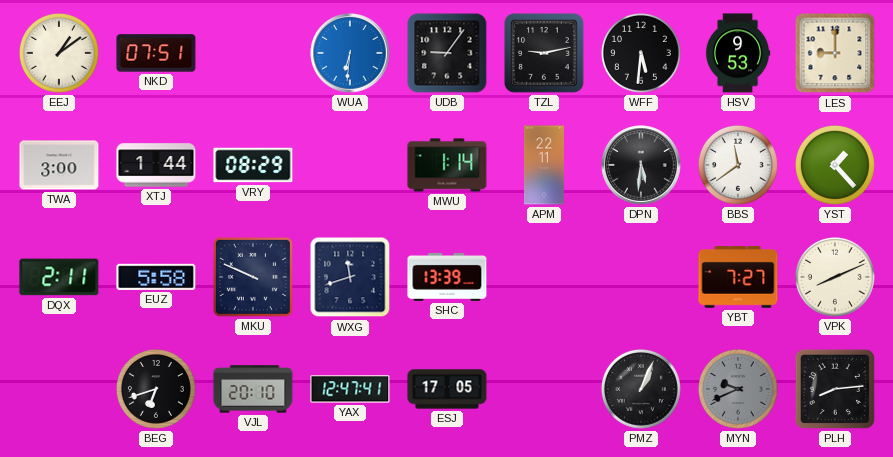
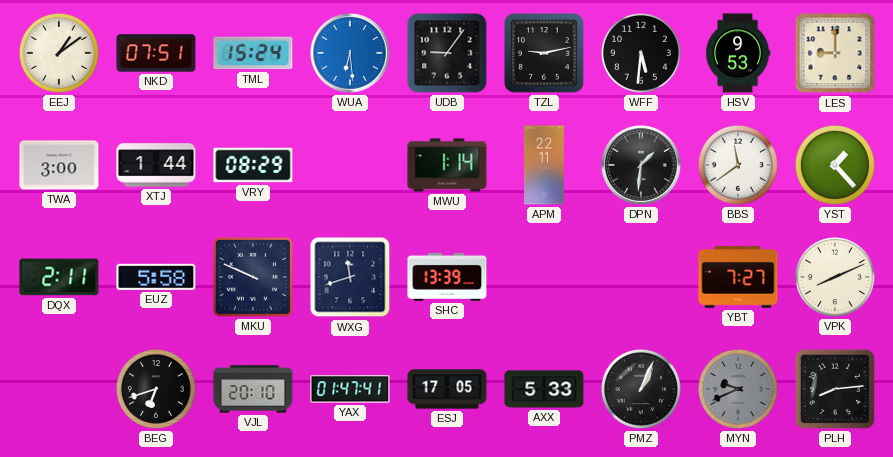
TML: none -> 15:24
WUA: 6:31 -> 6:29
DPN: 5:31 -> 1:31
YAX: 12:47 -> 01:47
AXX: none -> 5:33
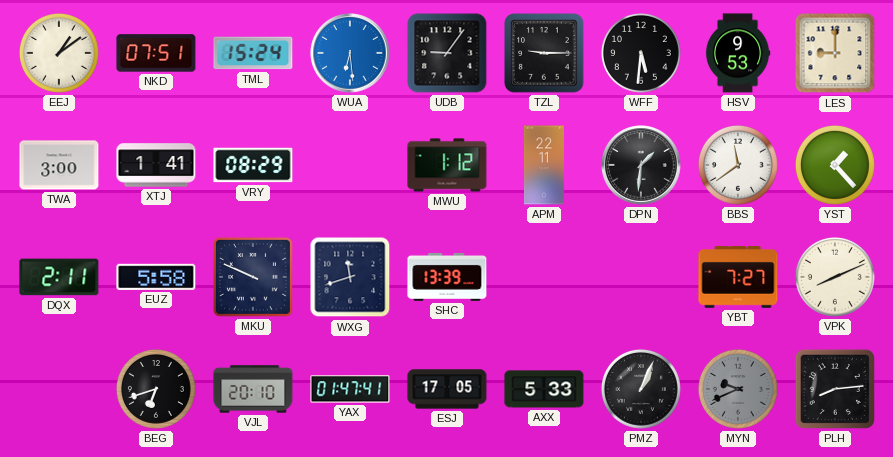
TZL: 9:13 -> 9:15
XTJ: 1:44 -> 1:41
MWU: 1:14 -> 1:12
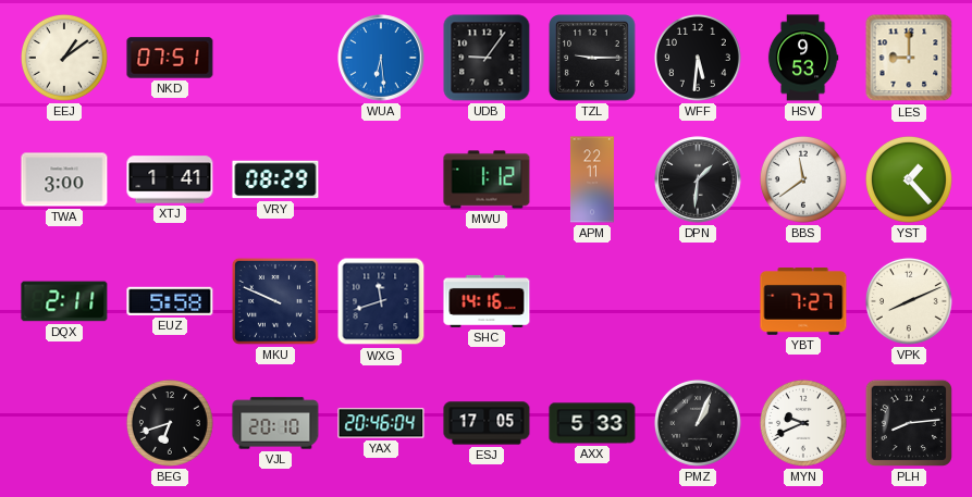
TML: 15:24 -> none
SHC: 13:39 -> 14:16
YAX: 01:47 -> 20:46
MYN dial: grey -> white
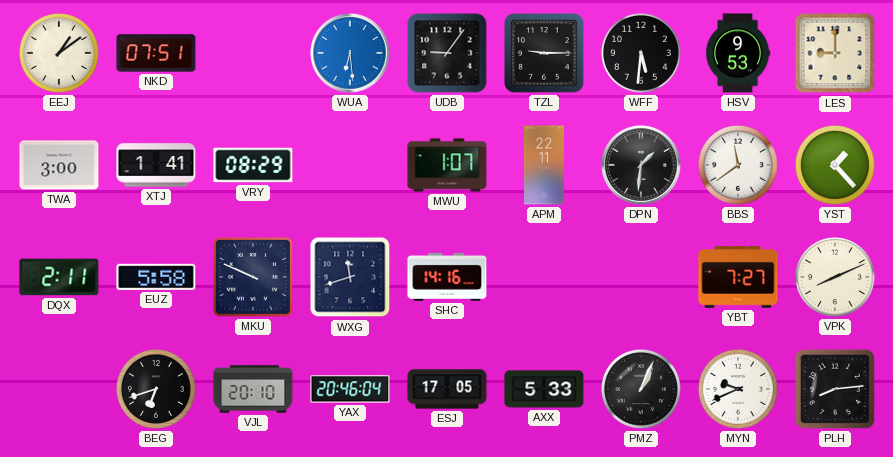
MWU: 1:12 -> 1:07
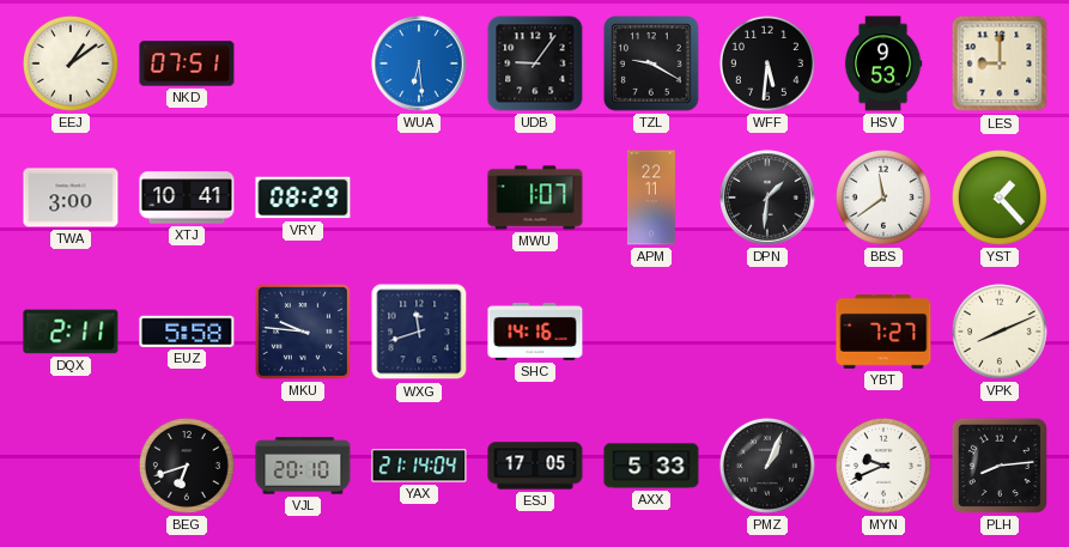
TZL: 9:15 -> 9:20
XTJ: 1:41 -> 10:41
MKU: 9:49 -> 9:46
YAX: 20:46 -> 21:14
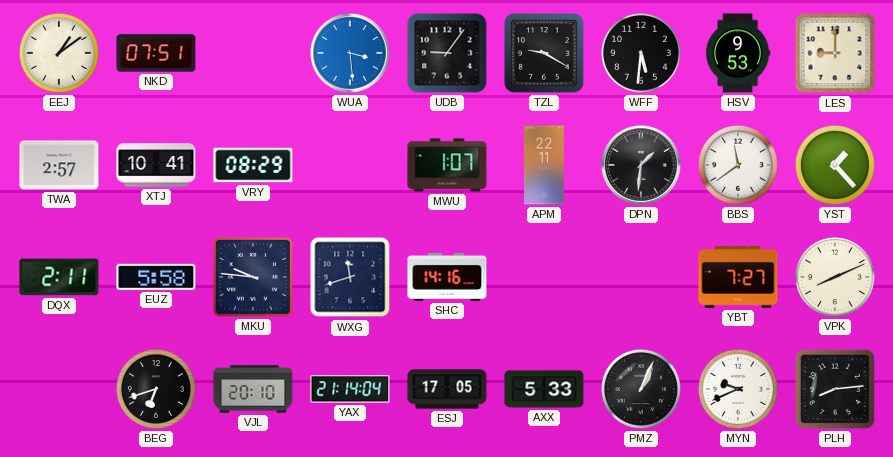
WUA: 6:29 -> 3:29
TWA: 3:00 -> 2:57
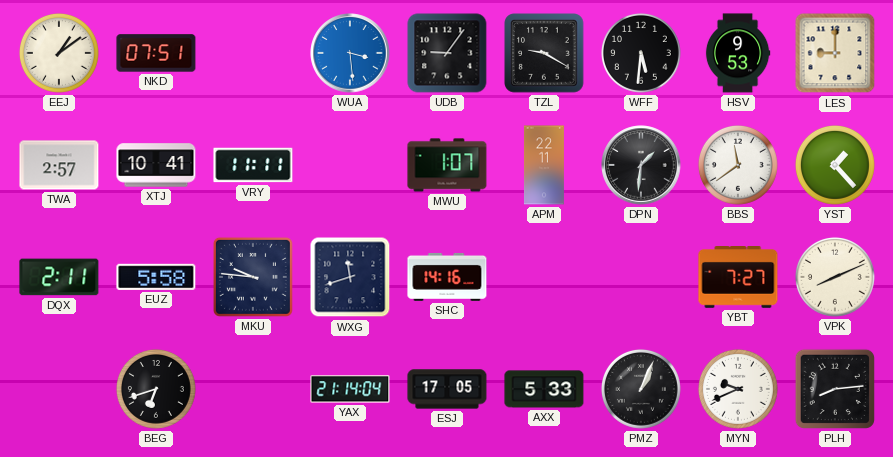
VRY: 08:29 -> 11:11
VJL: 20:10 -> none
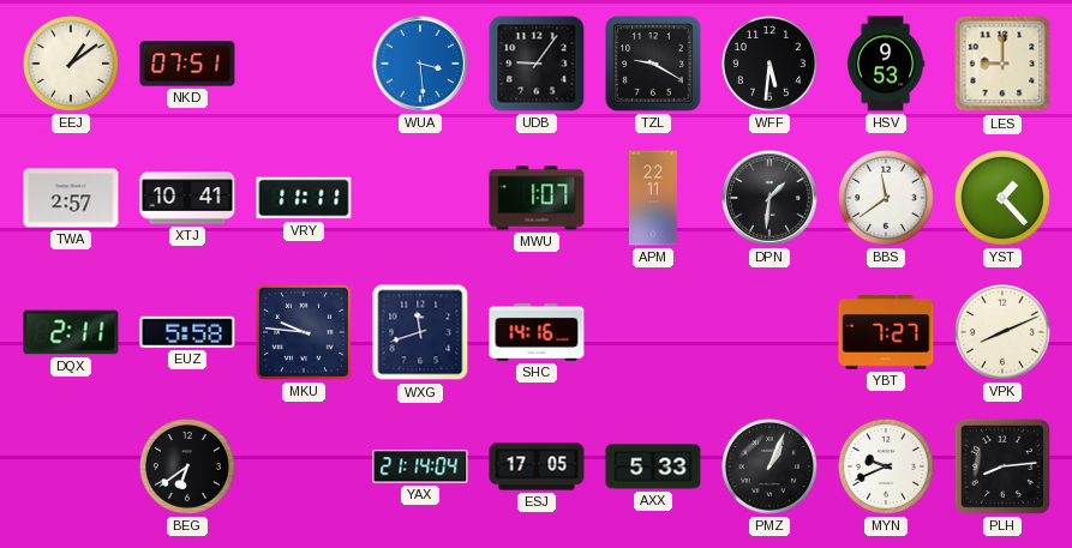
BEG: 6:42 -> 6:39
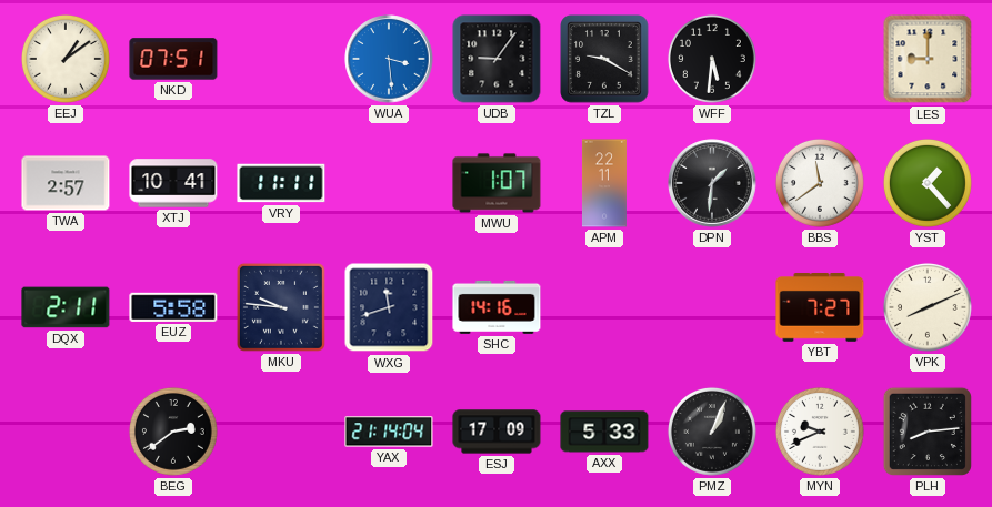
HSV: 9:53 -> none
BEG: 6:39 -> 2:39
ESJ: 17:05 -> 17:09
